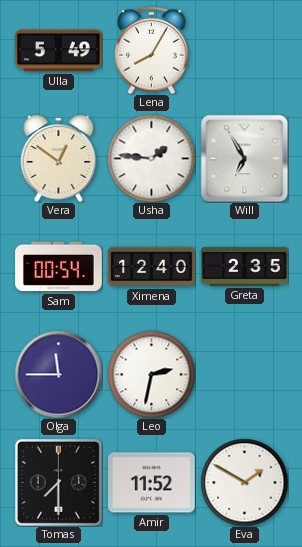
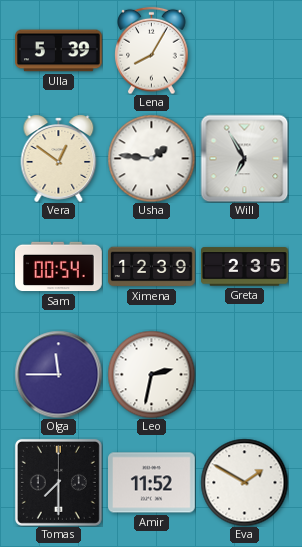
Ulla: 5:49 -> 5:39
Ximena: 12:40 -> 12:39
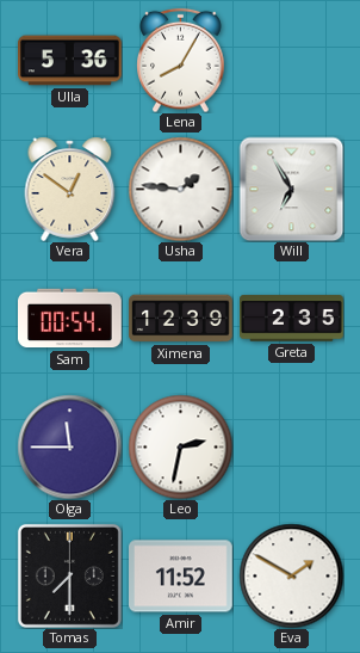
Ulla: 5:39 -> 5:36
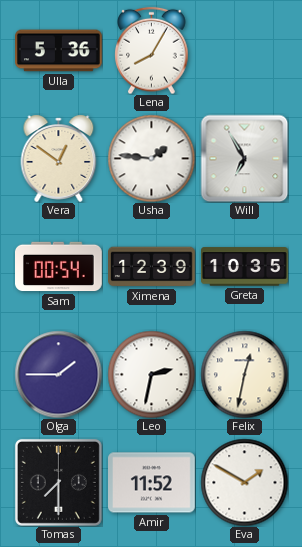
Greta: 2:35 -> 10:35
Olga: 11:45 -> 1:45
Felix: none -> 12:32
